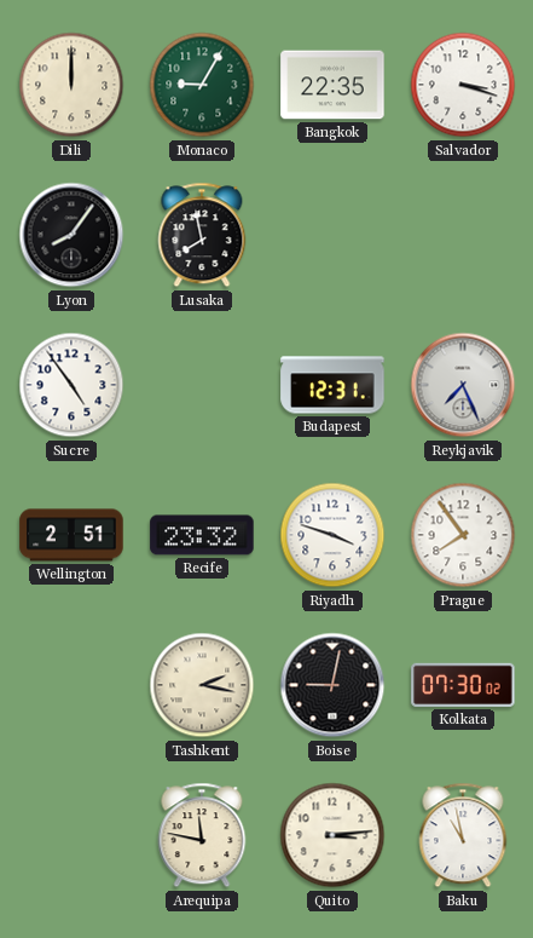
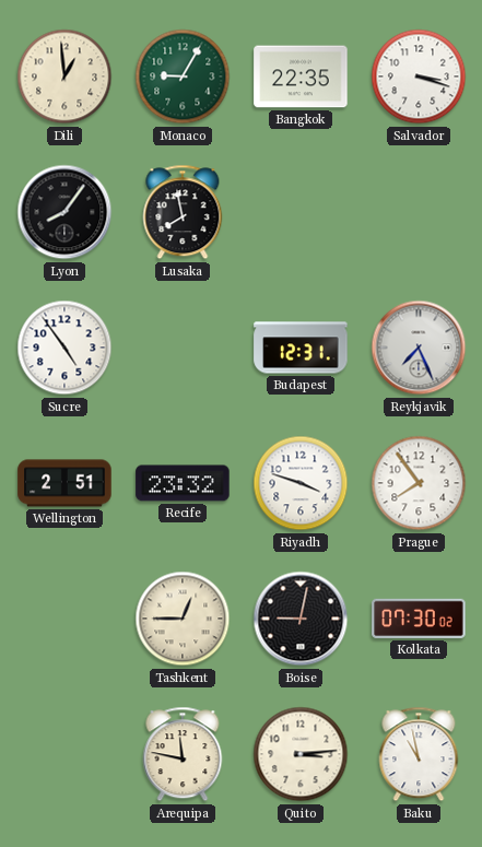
Dili: 12:00 -> 12:59
Tashkent: 2:17 -> 12:45
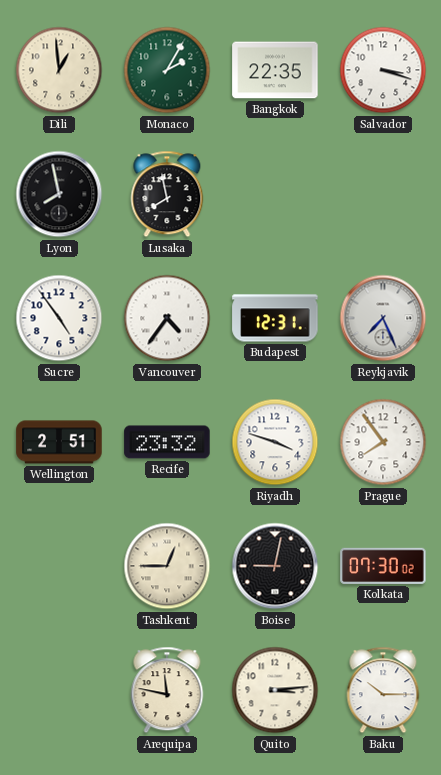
Monaco: 9:05 -> 2:05
Lyon: 8:06 -> 7:58
Vancouver: none -> 4:36
Baku: 10:58 -> 10:15
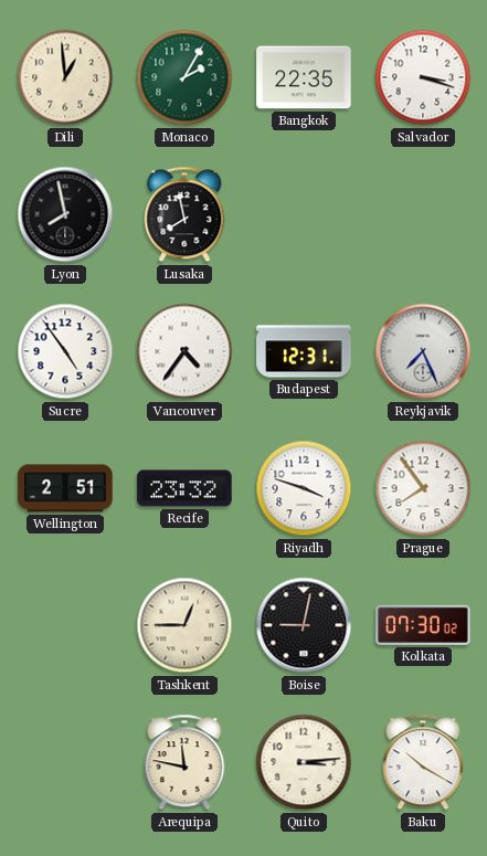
Baku: 10:15 -> 10:20
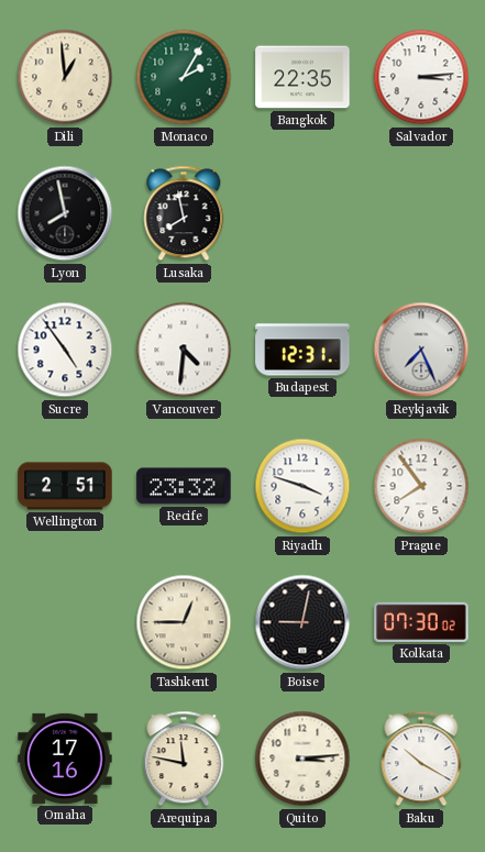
Salvador: 3:18 -> 3:14
Vancouver: 4:36 -> 4:31
Omaha: none -> 17:16
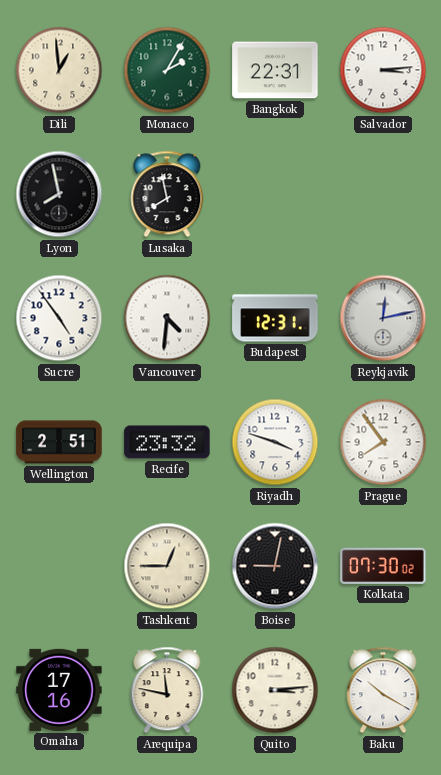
Bangkok: 22:35 -> 22:31
Reykjavik: 7:26 -> 12:13
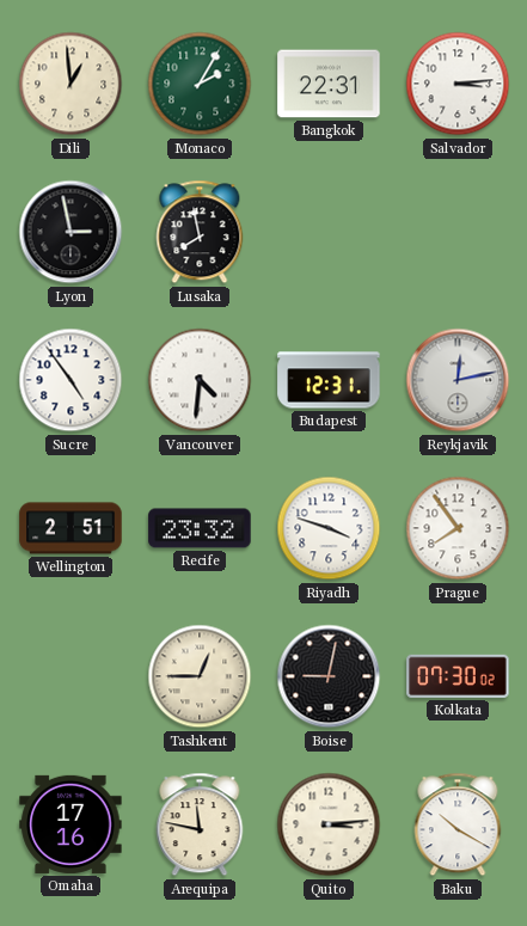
Lyon: 7:58 -> 2:58
